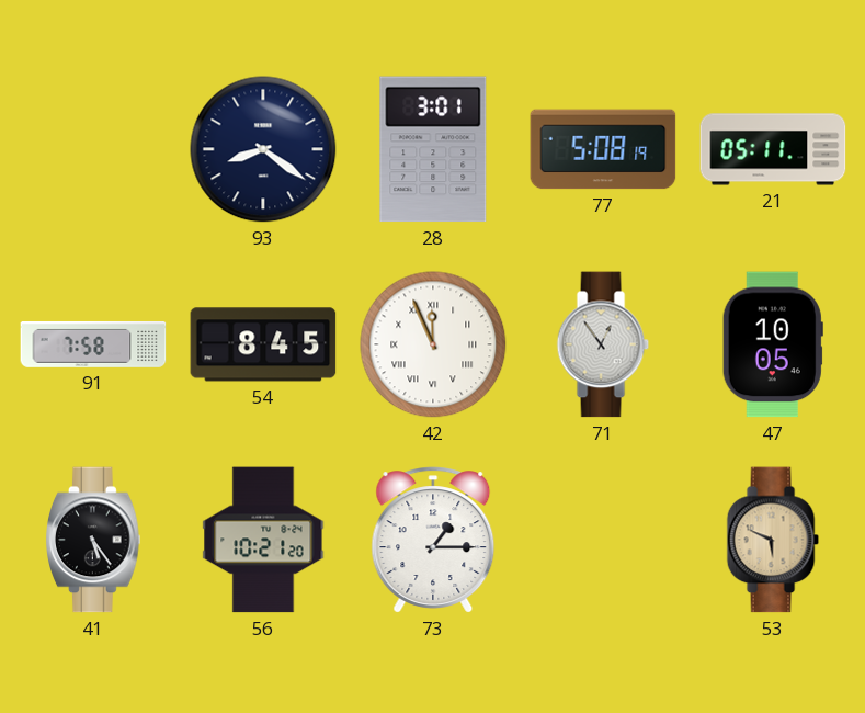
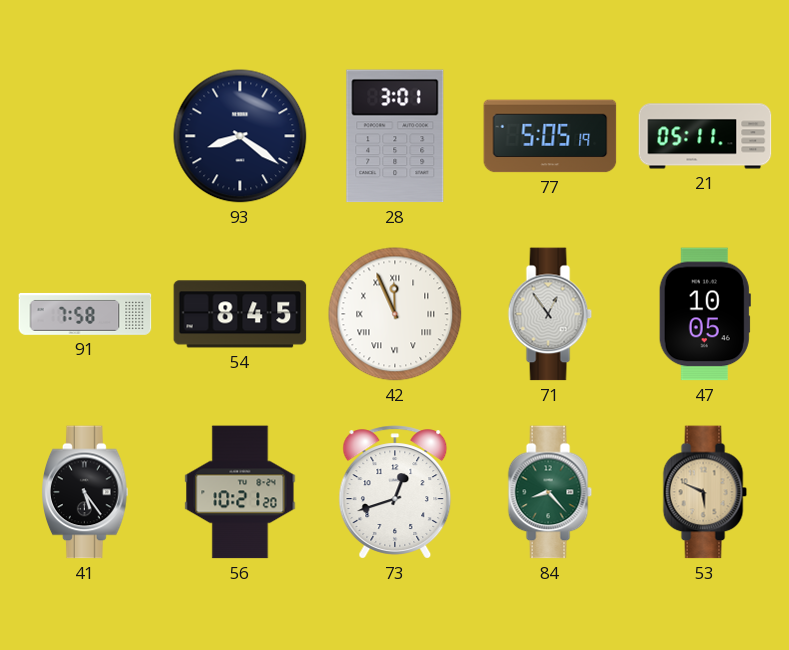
77: 5:08 -> 5:05
73: 1:15 -> 12:42
84: none -> 8:23
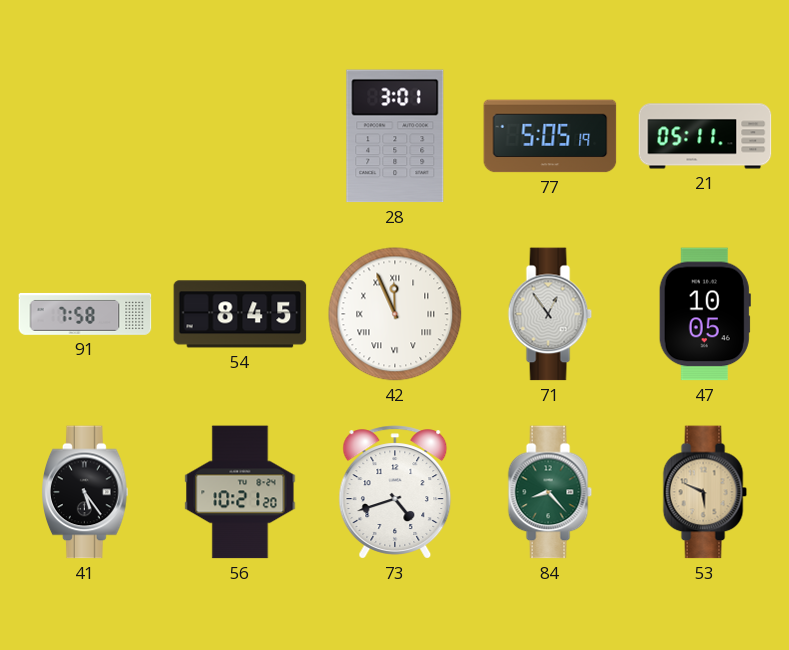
93: 8:21 -> none
73: 12:42 -> 4:42
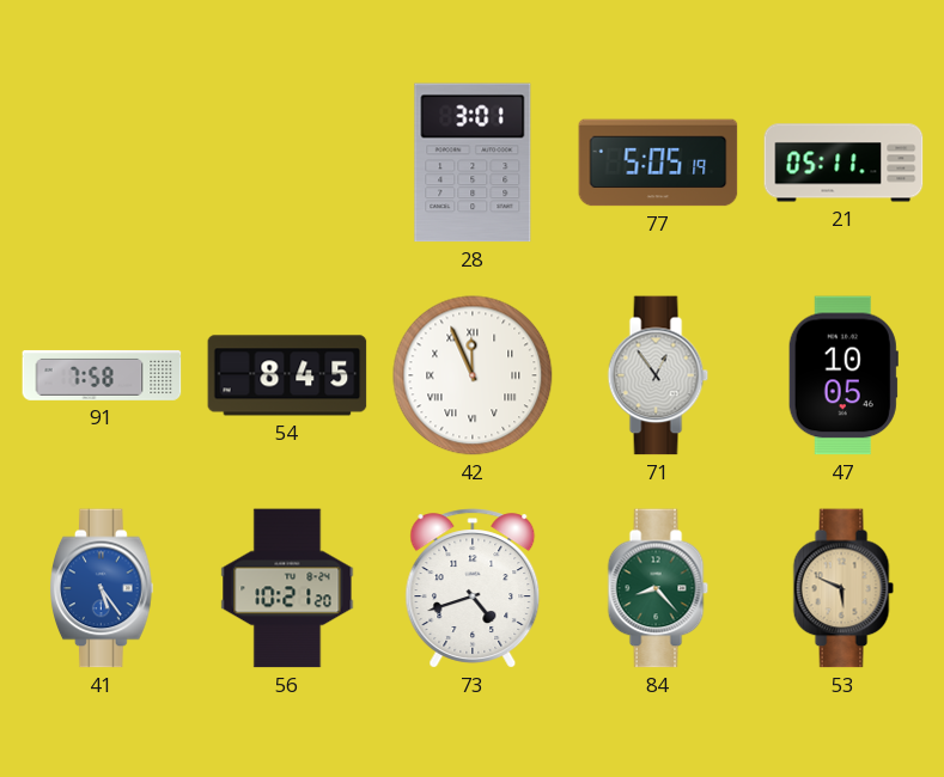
41 dial: black -> blue
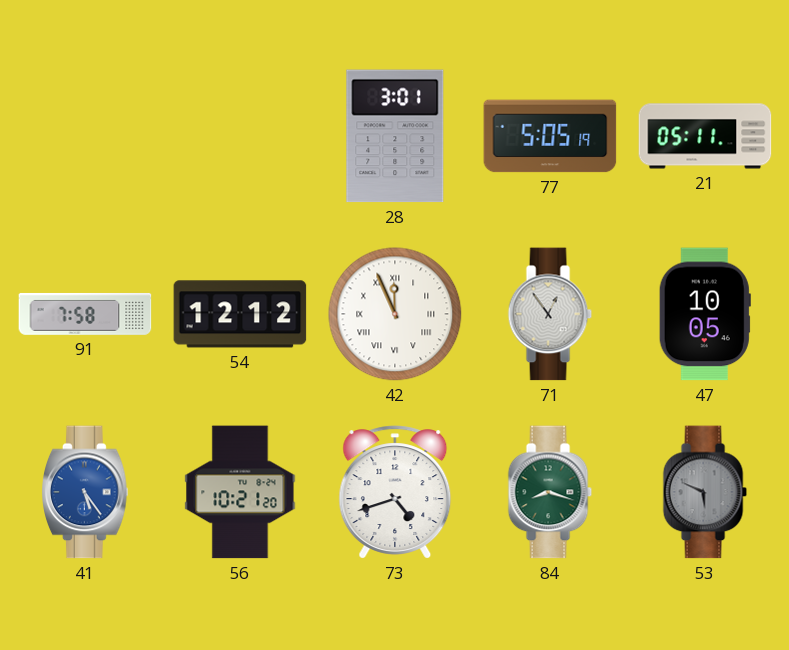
54: 8:45 -> 12:12
84: 8:23 -> 8:18
53 dial: champagne -> grey
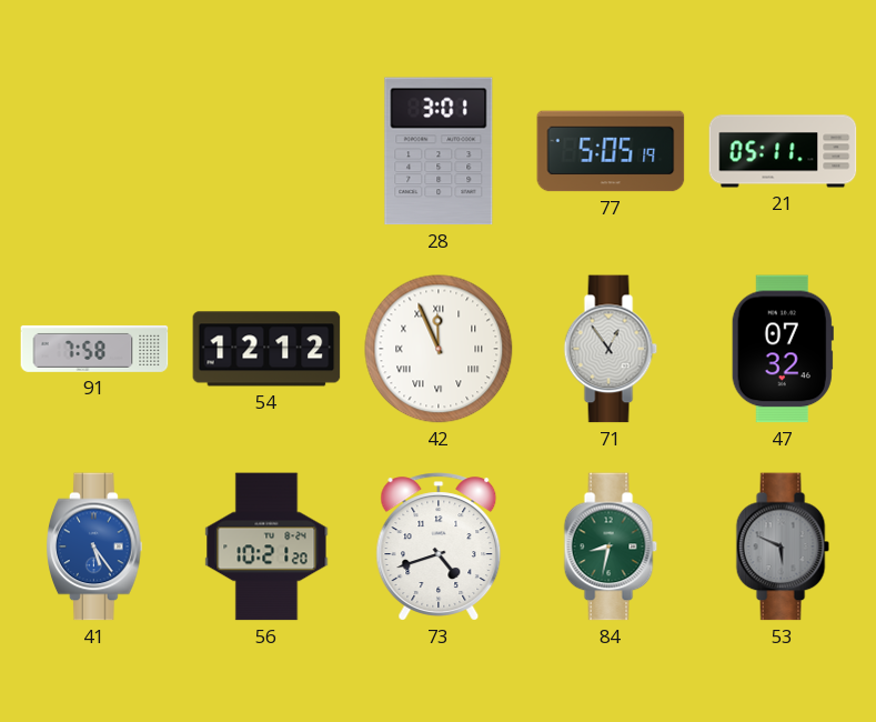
47: 10:05 -> 07:32
84: 8:18 -> 8:32
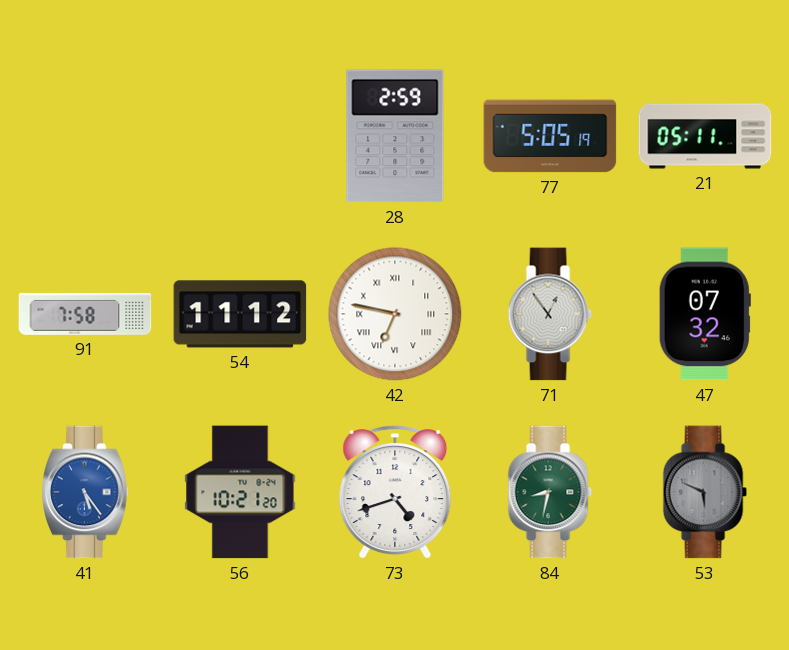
28: 3:01 -> 2:59
54: 12:12 -> 11:12
42: 11:56 -> 6:47
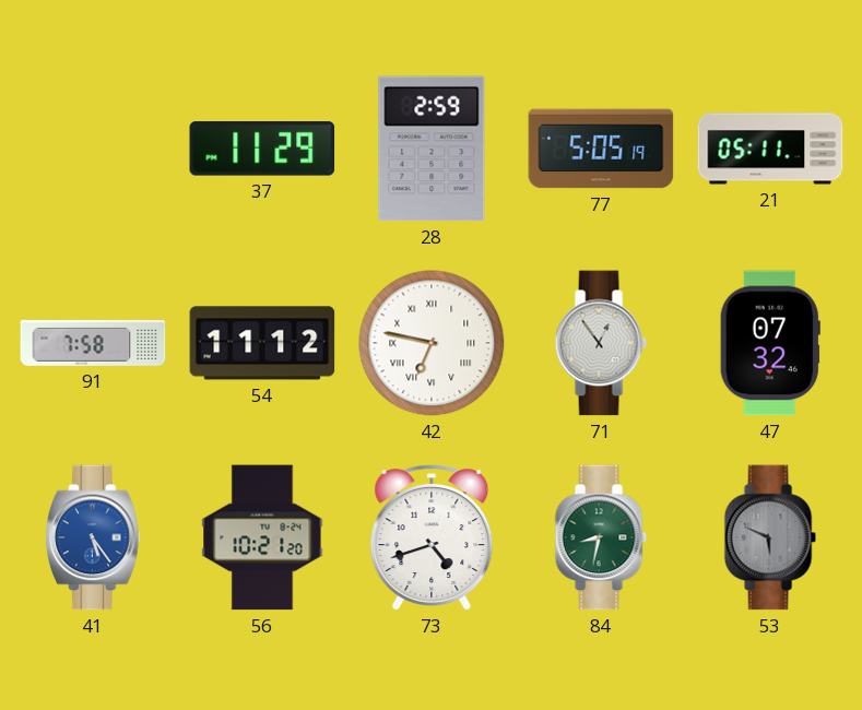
37: none -> 11:29
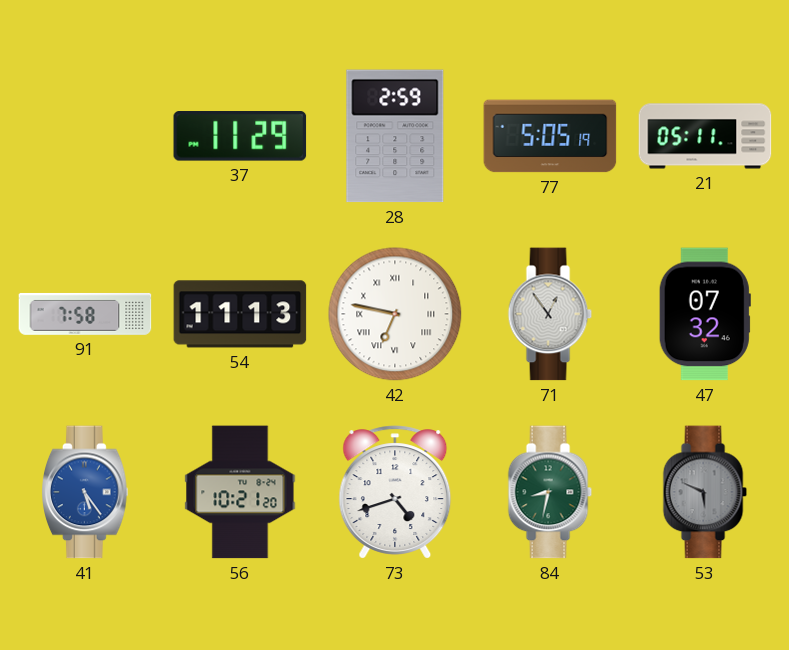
54: 11:12 -> 11:13
